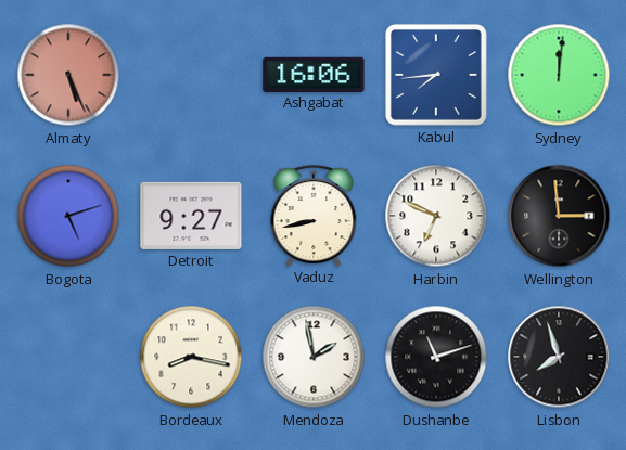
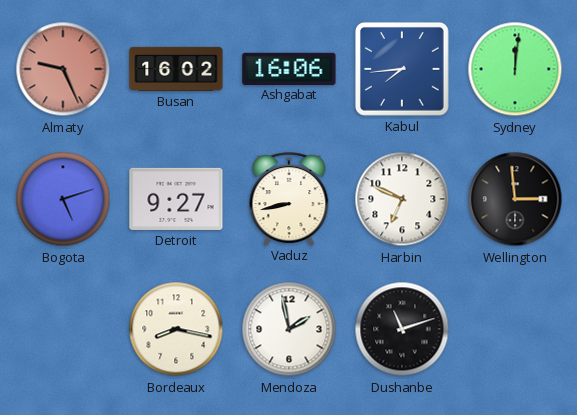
Almaty: 5:26 -> 9:26
Busan: none -> 16:02
Lisbon: 7:57 -> none
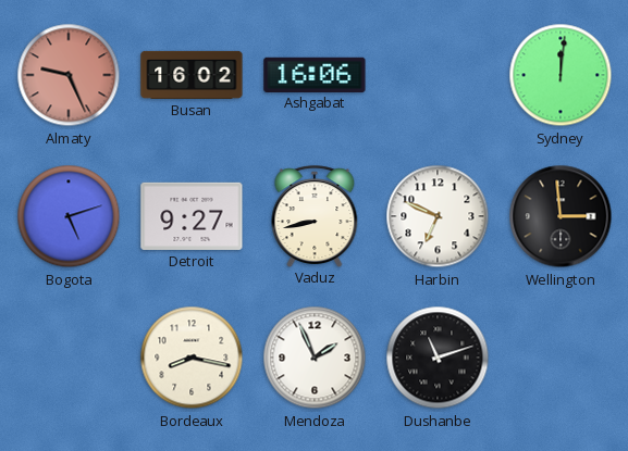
Kabul: 7:44 -> none
Mendoza: 1:58 -> 1:56
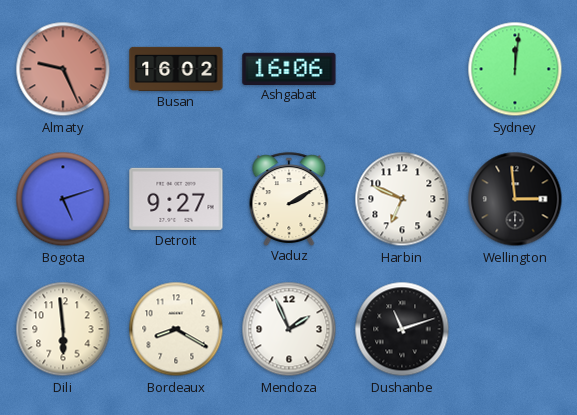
Vaduz: 8:43 -> 2:10
Dili: none -> 5:59
Bordeaux: 8:17 -> 8:20
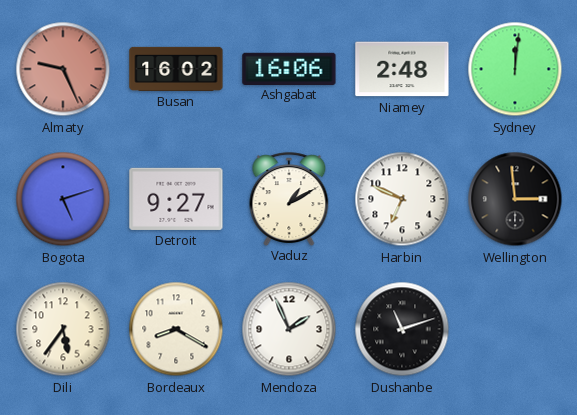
Niamey: none -> 2:48
Vaduz: 2:10 -> 1:10
Dili: 5:59 -> 5:36
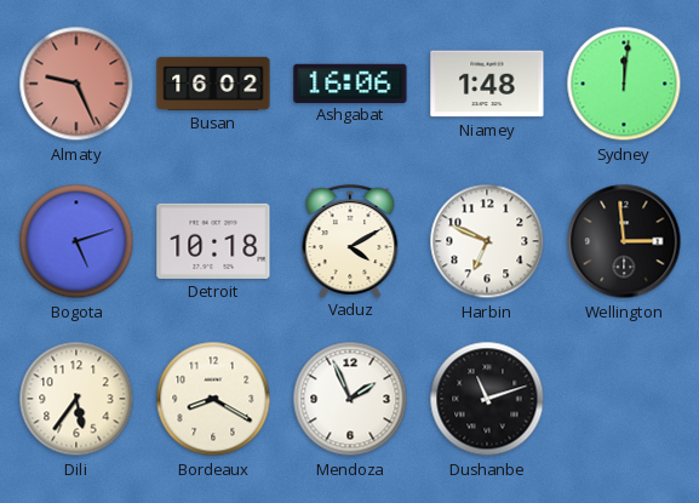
Niamey: 2:48 -> 1:48
Detroit: 9:27 -> 10:18
Vaduz: 1:10 -> 4:10
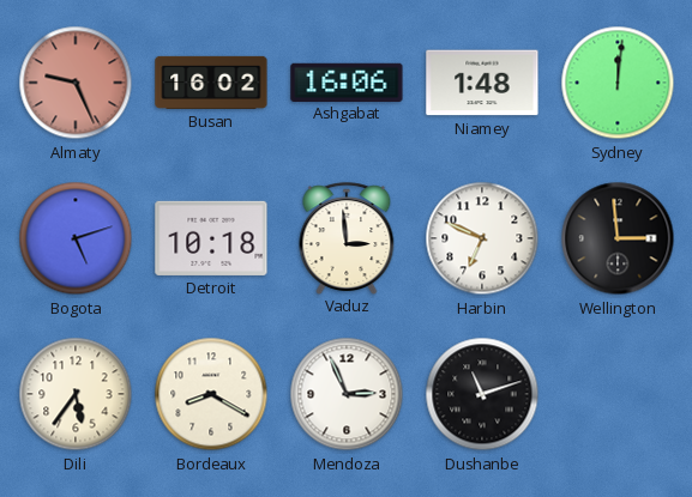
Vaduz: 4:10 -> 2:59
Mendoza: 1:56 -> 2:56
